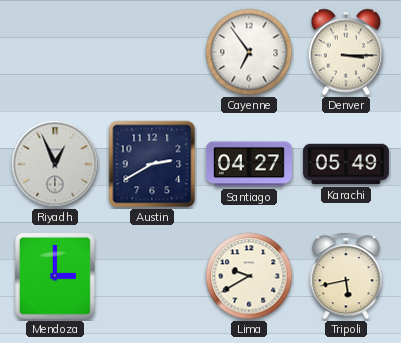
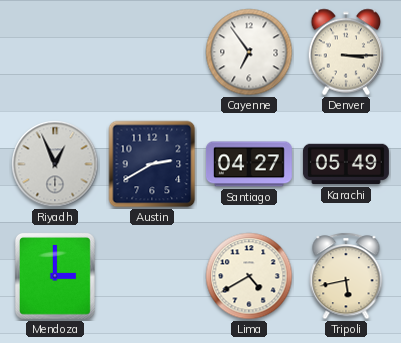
Lima: 9:40 -> 4:40
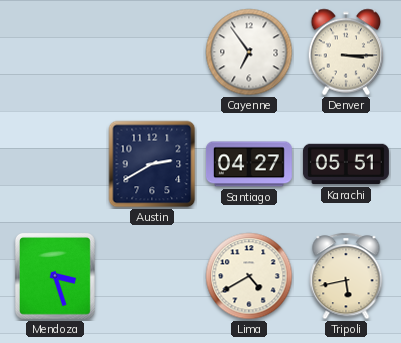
Riyadh: 12:56 -> none
Karachi: 05:49 -> 05:51
Mendoza: 3:00 -> 3:27
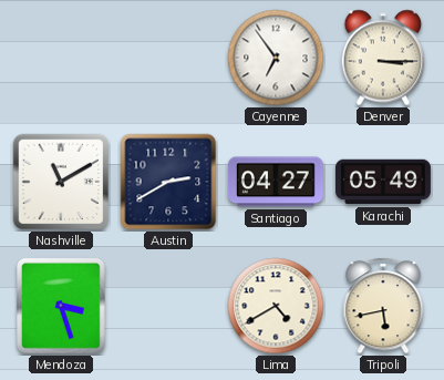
Nashville: none -> 11:10
Karachi: 05:51 -> 05:49
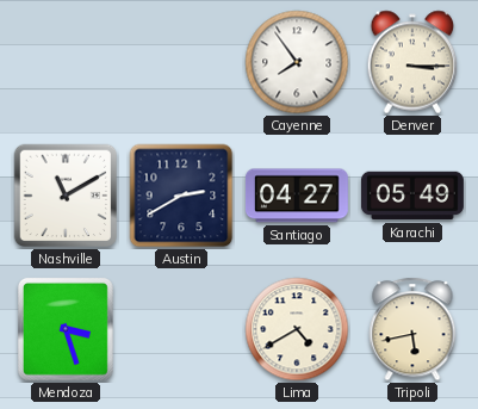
Cayenne: 6:54 -> 7:54
